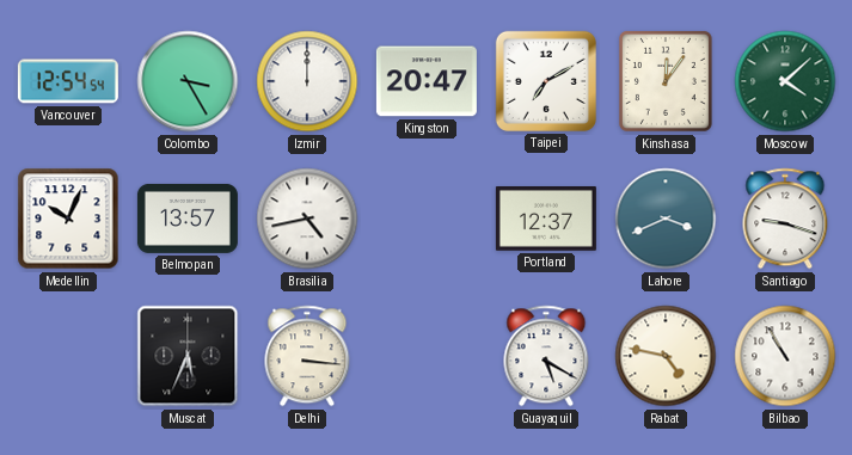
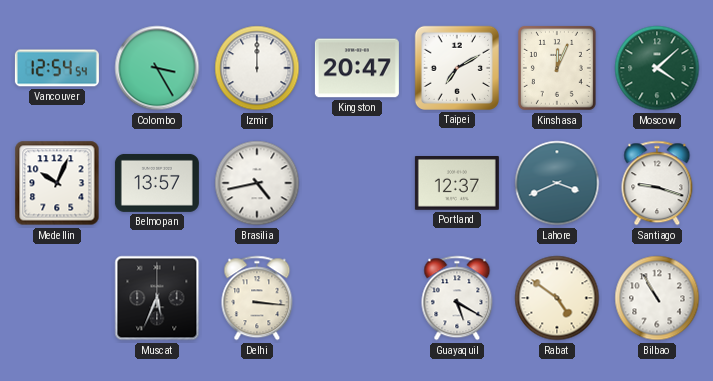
Kinshasa: 12:06 -> 12:04
Rabat: 4:47 -> 4:51
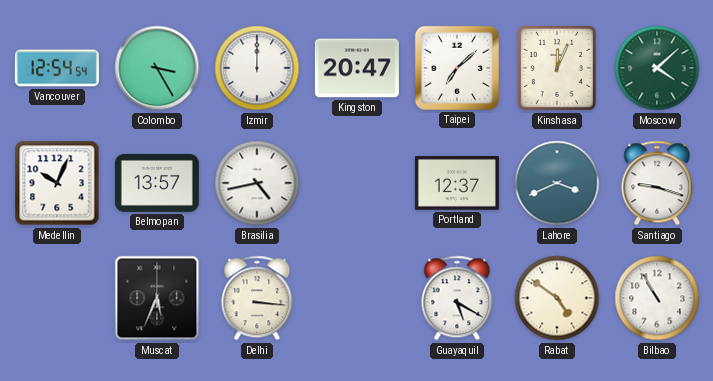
Taipei: 7:10 -> 7:08
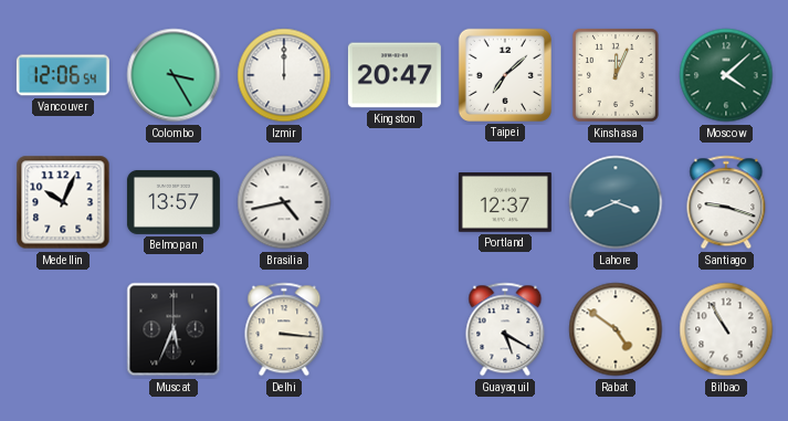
Vancouver: 12:54 -> 12:06
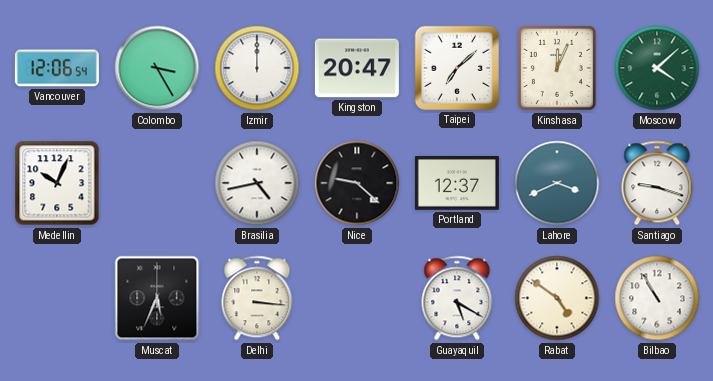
Belmopan: 13:57 -> none
Nice: none -> 9:22
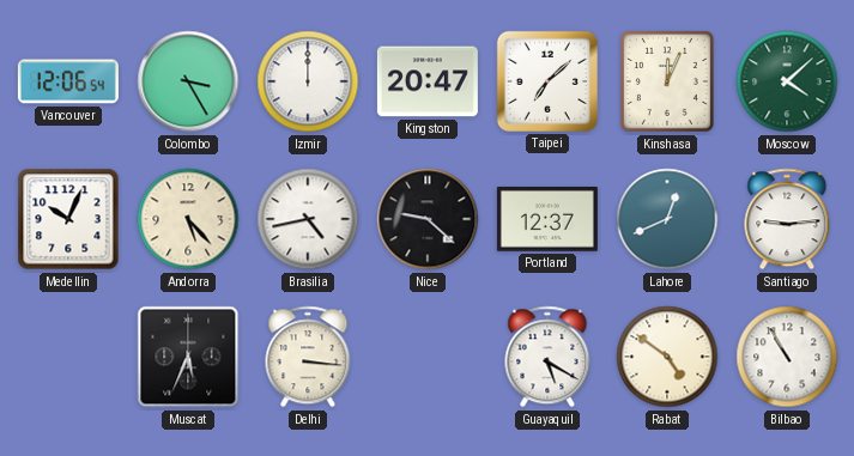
Andorra: none -> 5:23
Lahore: 3:41 -> 12:41
Santiago: 9:18 -> 9:14
